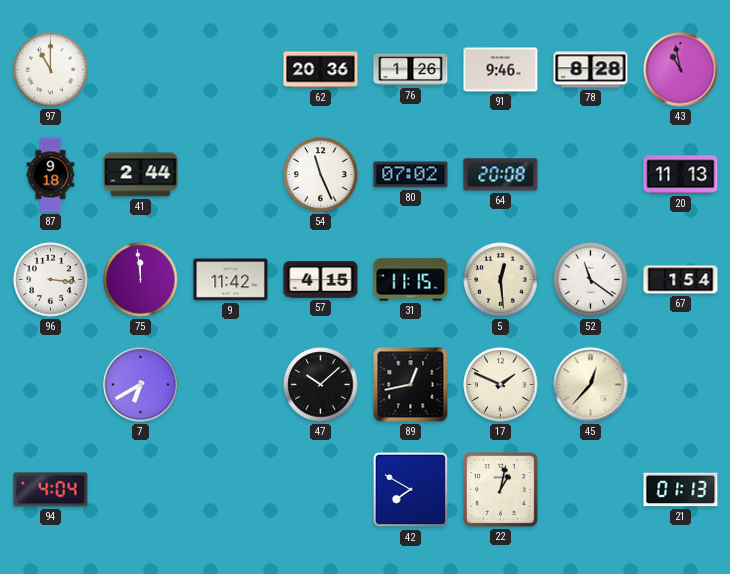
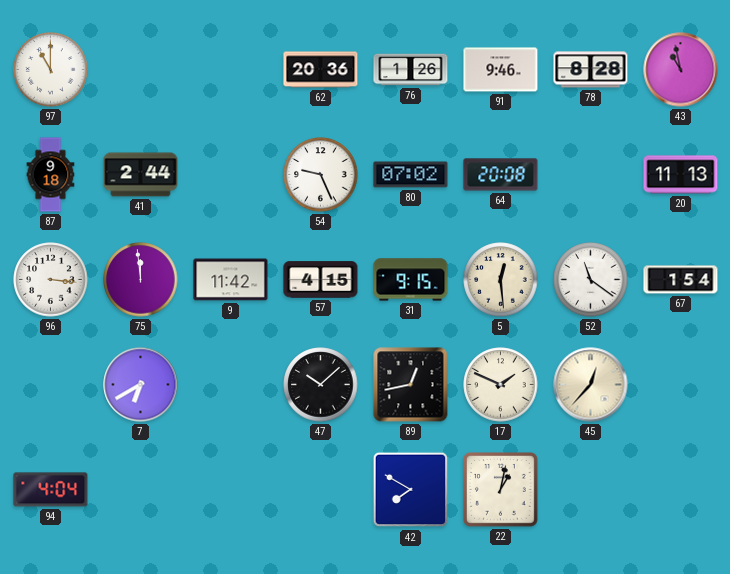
54: 11:26 -> 9:26
31: 11:15 -> 9:15
21: 01:13 -> none
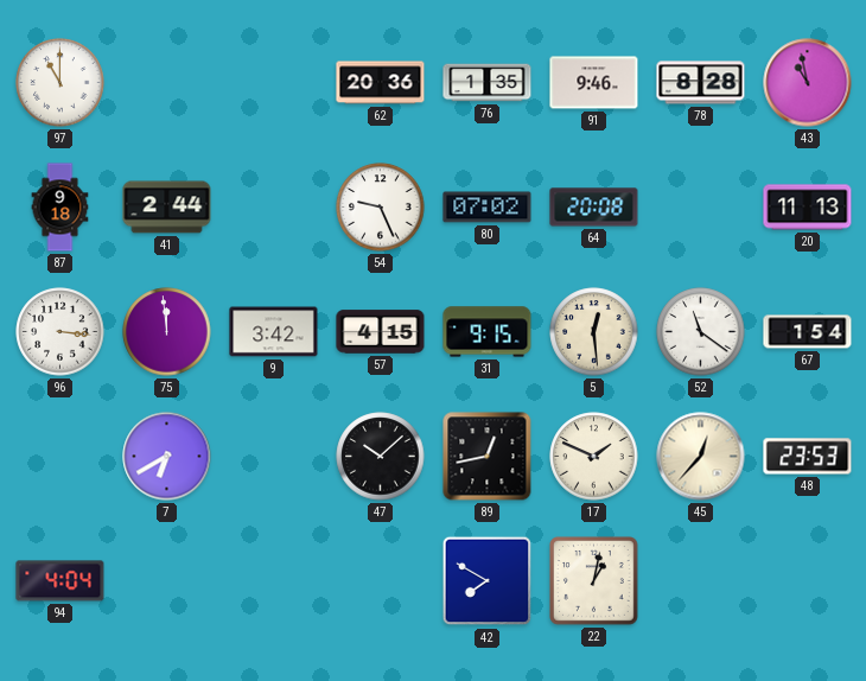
76: 1:26 -> 1:35
9: 11:42 -> 3:42
48: none -> 23:53
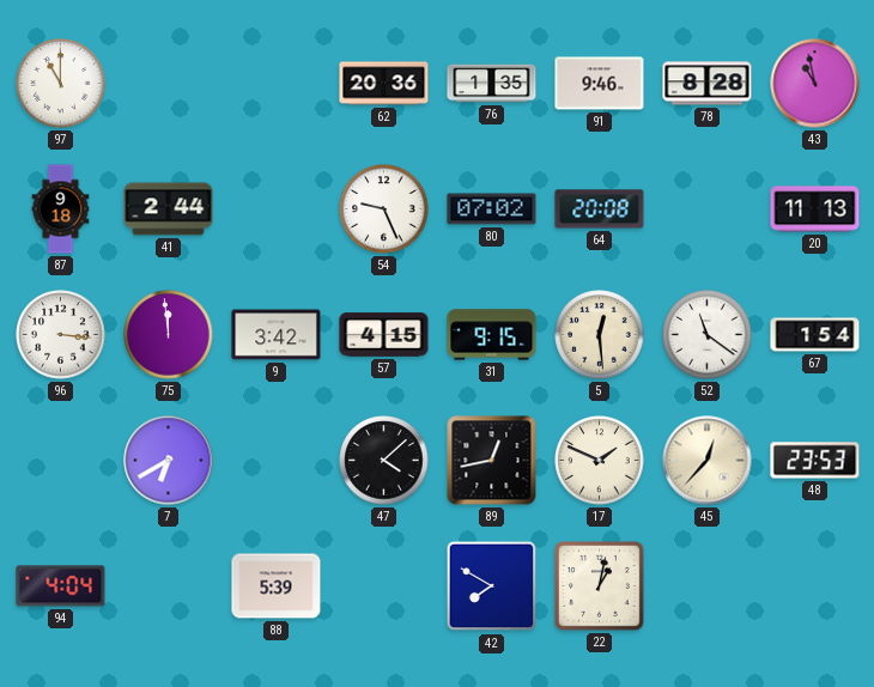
47: 10:08 -> 4:08
88: none -> 5:39
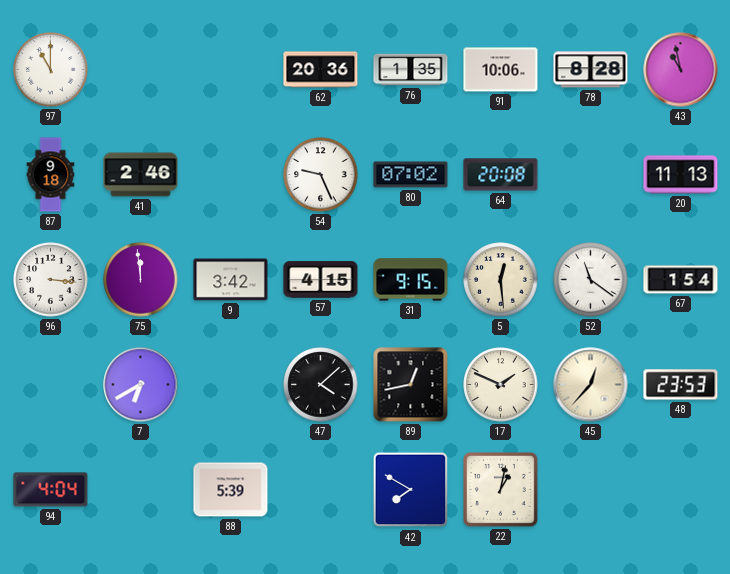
91: 9:46 -> 10:06
41: 2:44 -> 2:46
